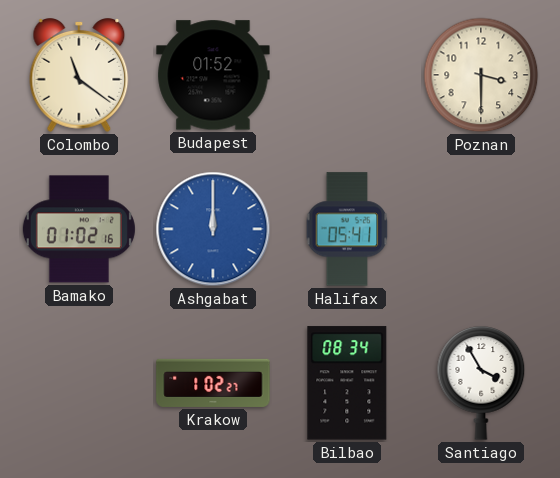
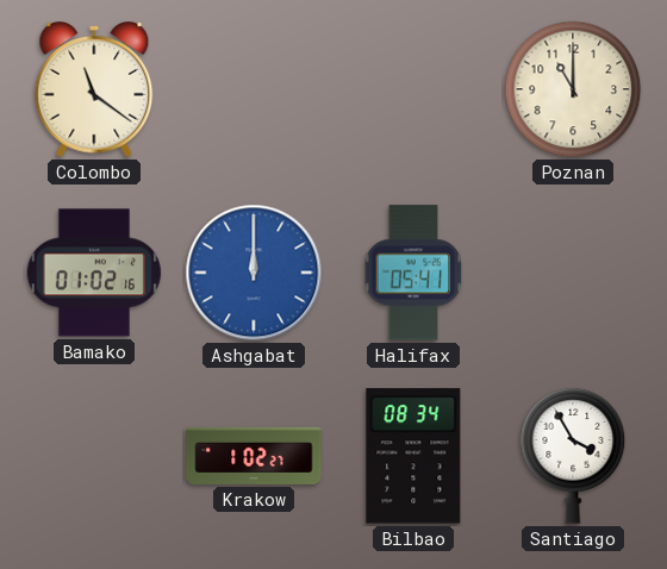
Budapest: 01:52 -> none
Poznan: 3:30 -> 11:00
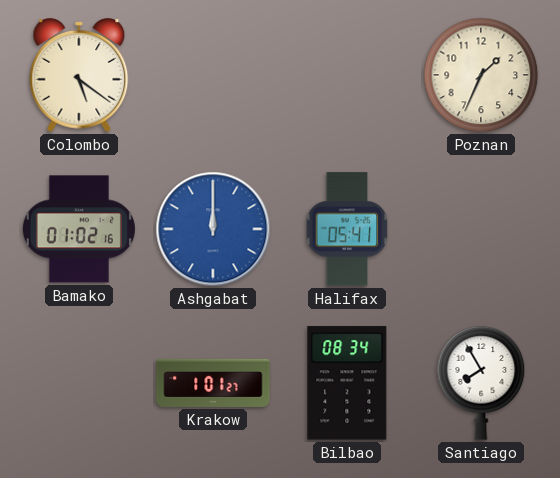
Colombo: 11:21 -> 5:21
Poznan: 11:00 -> 1:34
Krakow: 1:02 -> 1:01
Santiago: 3:55 -> 7:55
